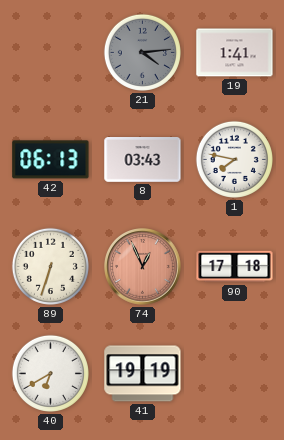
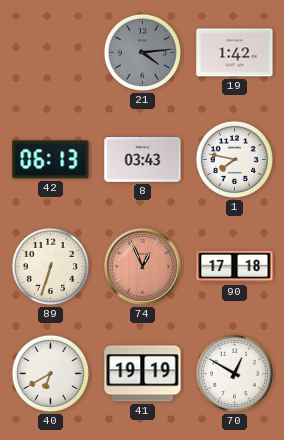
19: 1:41 -> 1:42
70: none -> 12:50
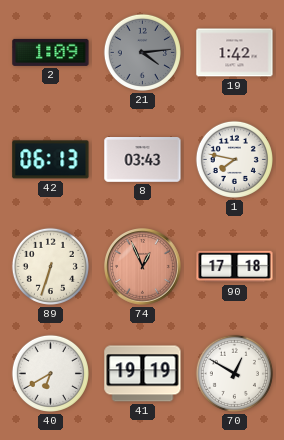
2: none -> 1:09
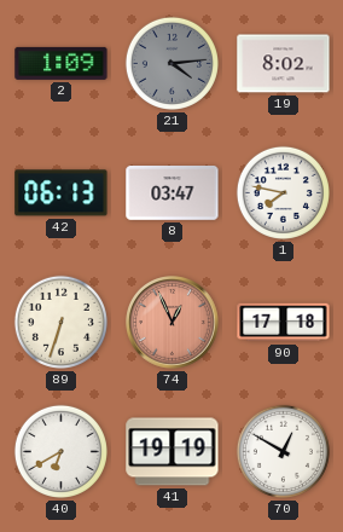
19: 1:42 -> 8:02
8: 03:43 -> 03:47
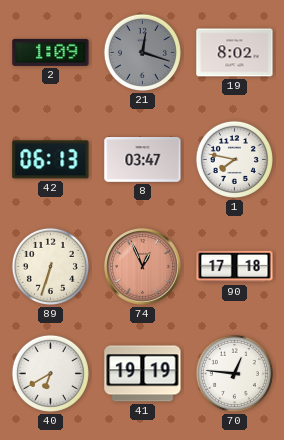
21: 4:14 -> 12:18
70: 12:50 -> 12:46
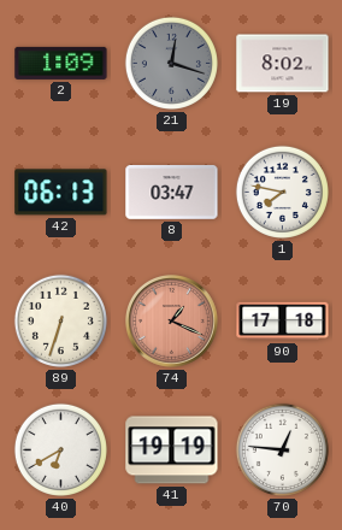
74: 12:56 -> 1:19
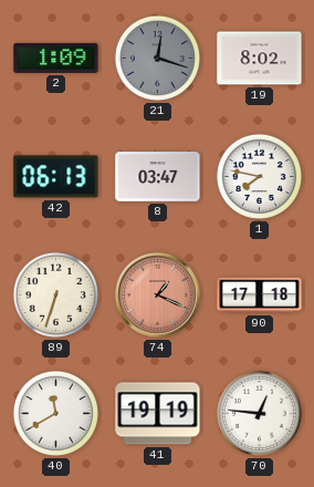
40: 6:40 -> 11:40
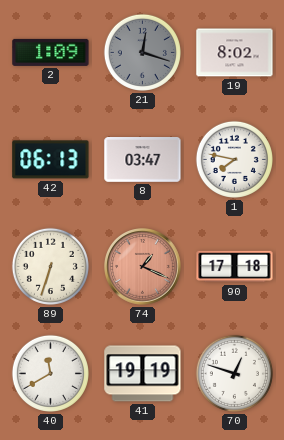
70: 12:46 -> 12:48
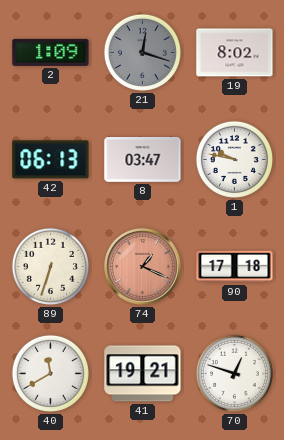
1: 7:47 -> 9:47
41: 19:19 -> 19:21
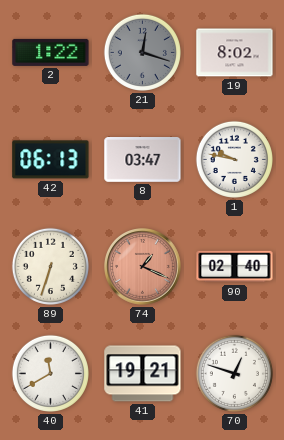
2: 1:09 -> 1:22
90: 17:18 -> 02:40
